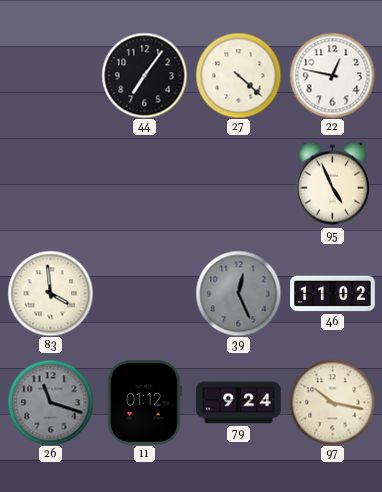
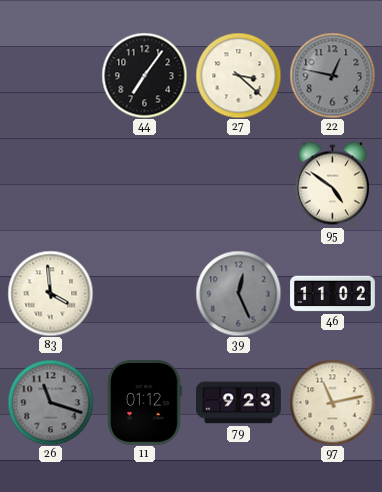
27: 4:22 -> 3:22
22 dial: white -> grey
95: 4:56 -> 4:51
79: 9:24 -> 9:23
97: 10:17 -> 11:13
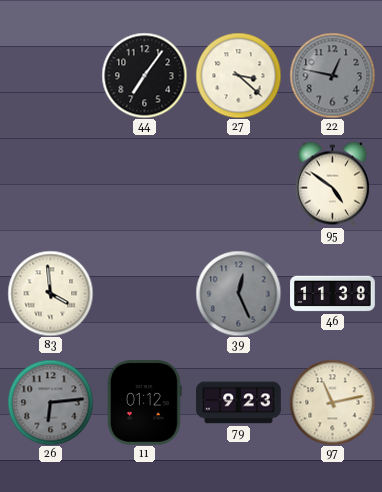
46: 11:02 -> 11:38
26: 11:18 -> 6:14
